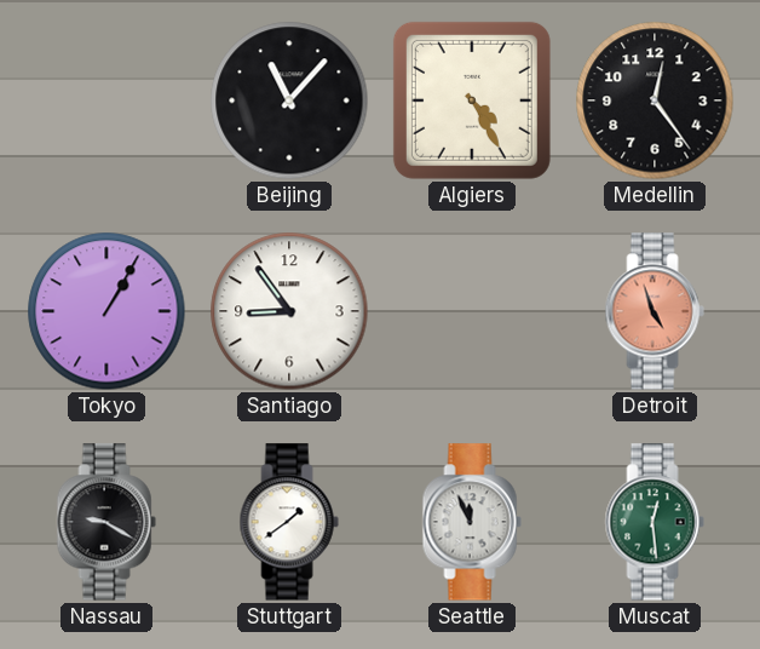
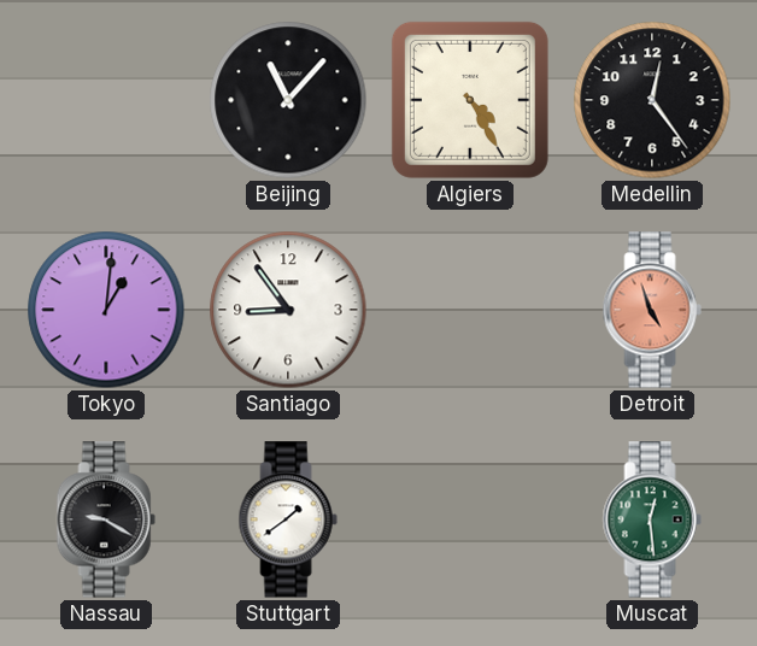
Tokyo: 1:05 -> 1:01
Seattle: 11:56 -> none
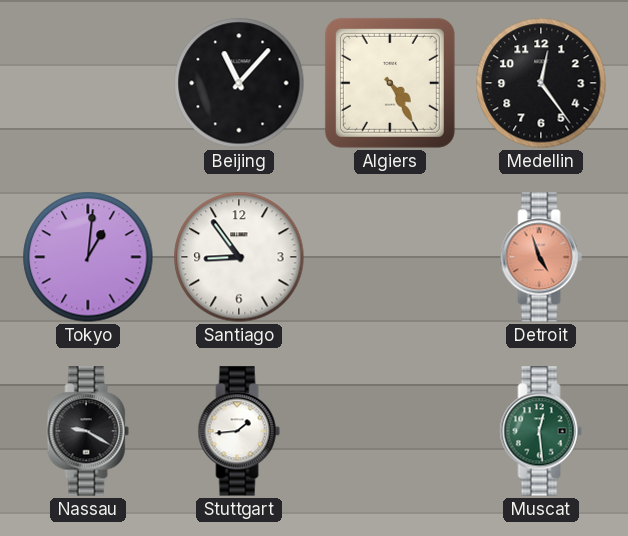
Stuttgart: 1:39 -> 1:44
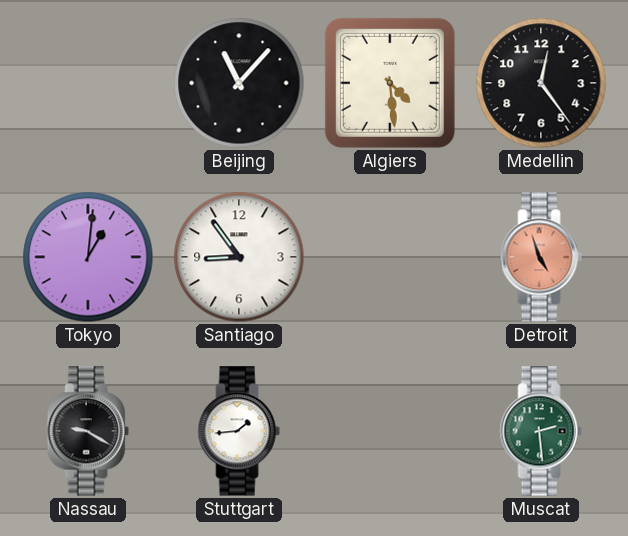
Algiers: 4:25 -> 4:29
Muscat: 12:29 -> 2:29
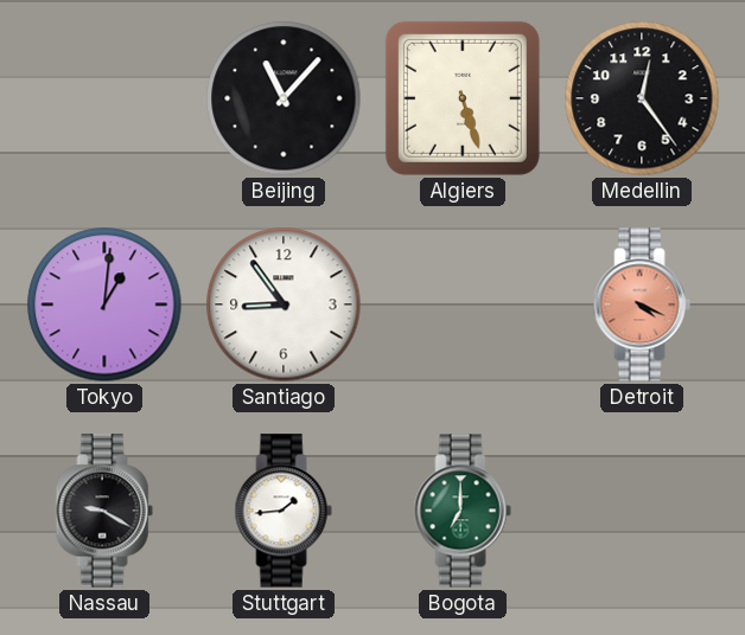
Algiers: 4:29 -> 5:27
Detroit: 4:57 -> 4:19
Bogota: none -> 7:00
Muscat: 2:29 -> none
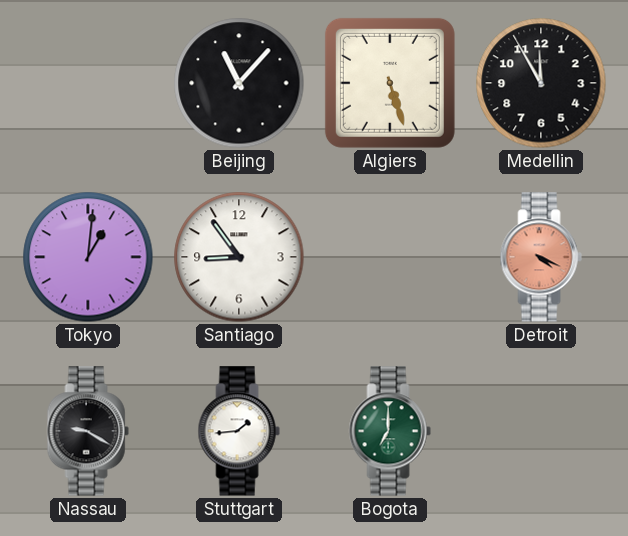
Medellin: 12:24 -> 11:55
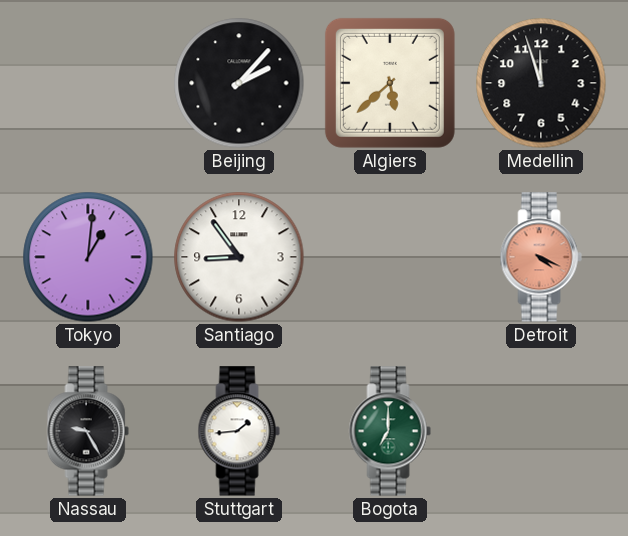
Beijing: 11:07 -> 2:07
Algiers: 5:27 -> 5:38
Medellin: 11:55 -> 11:57
Nassau: 9:20 -> 9:25
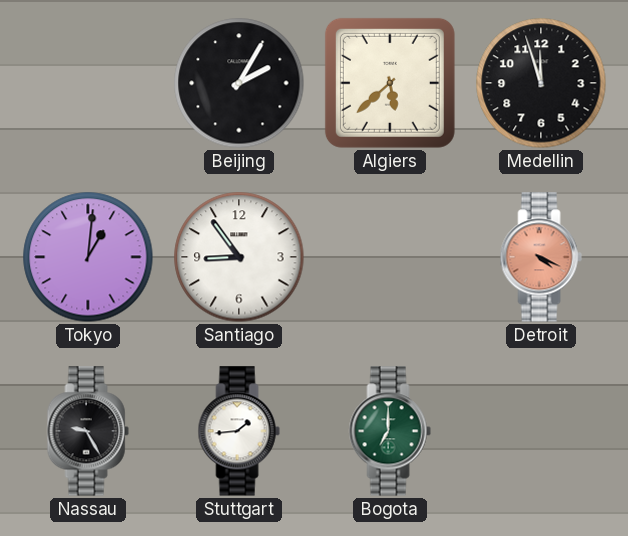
Beijing: 2:07 -> 2:05
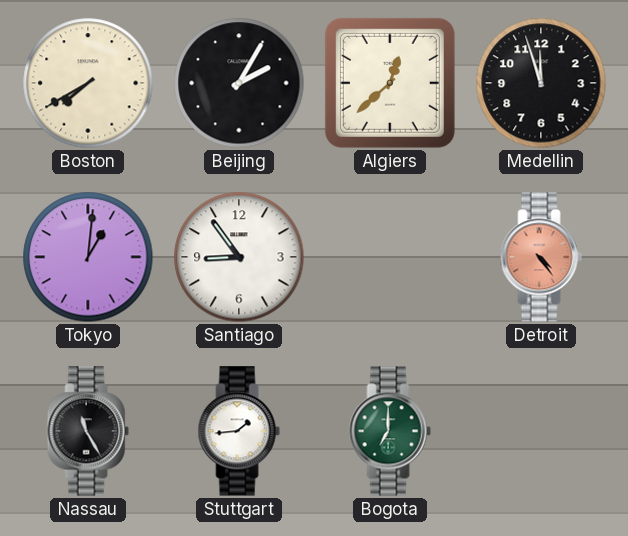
Boston: none -> 7:40
Algiers: 5:38 -> 12:38
Detroit: 4:19 -> 4:24
Nassau: 9:25 -> 11:25
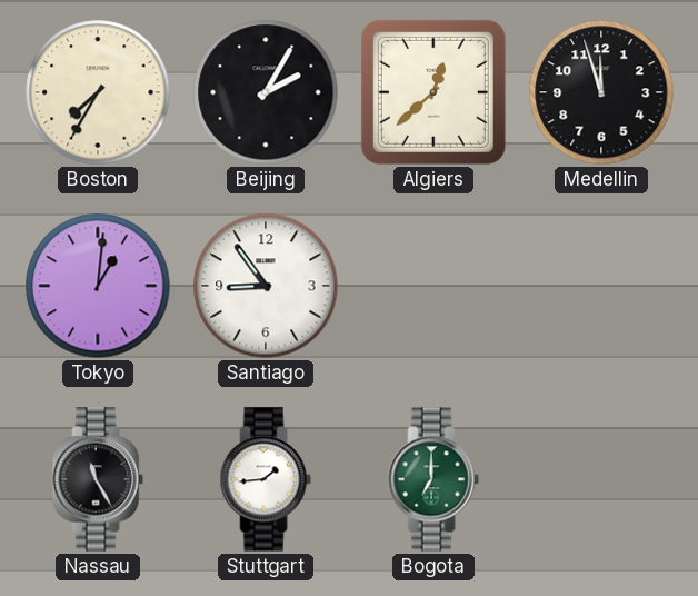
Boston: 7:40 -> 7:35
Detroit: 4:24 -> none
